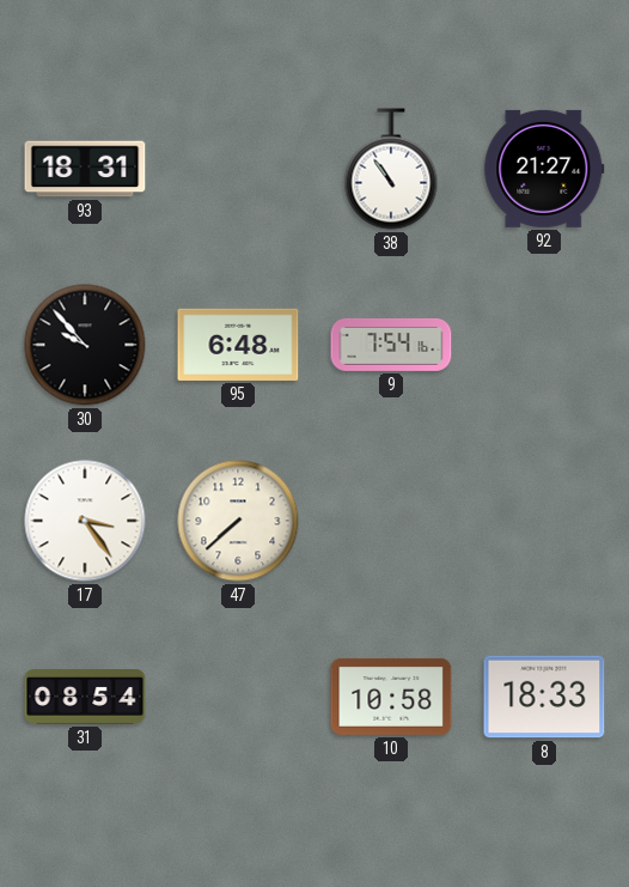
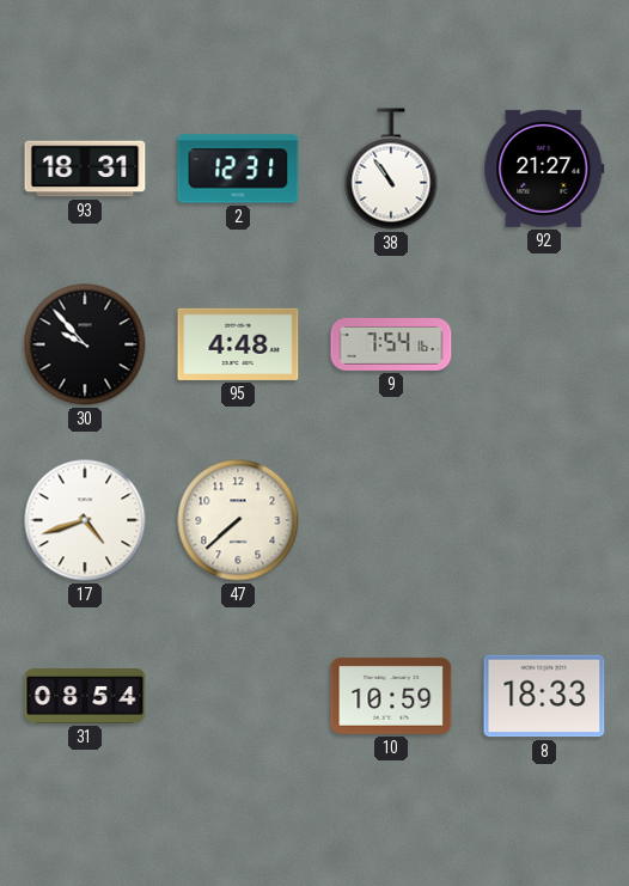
2: none -> 12:31
95: 6:48 -> 4:48
17: 3:24 -> 4:42
10: 10:58 -> 10:59
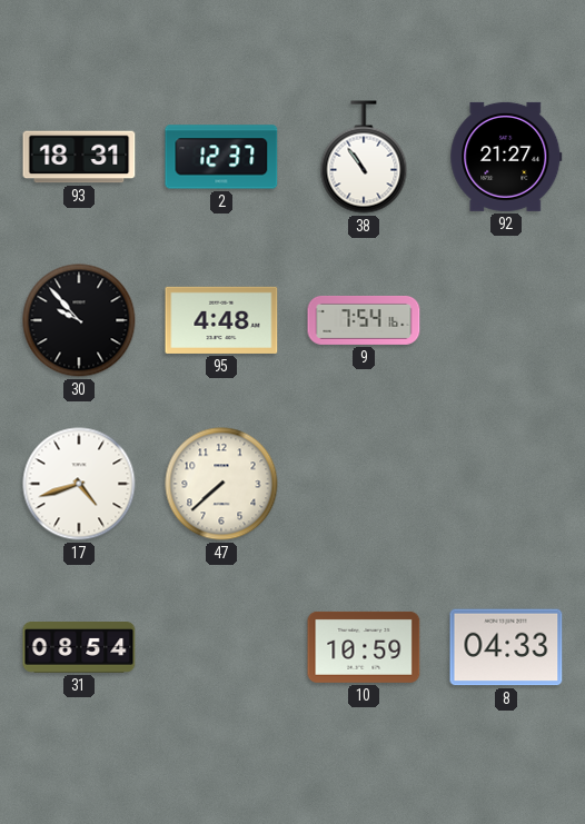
2: 12:31 -> 12:37
8: 18:33 -> 04:33
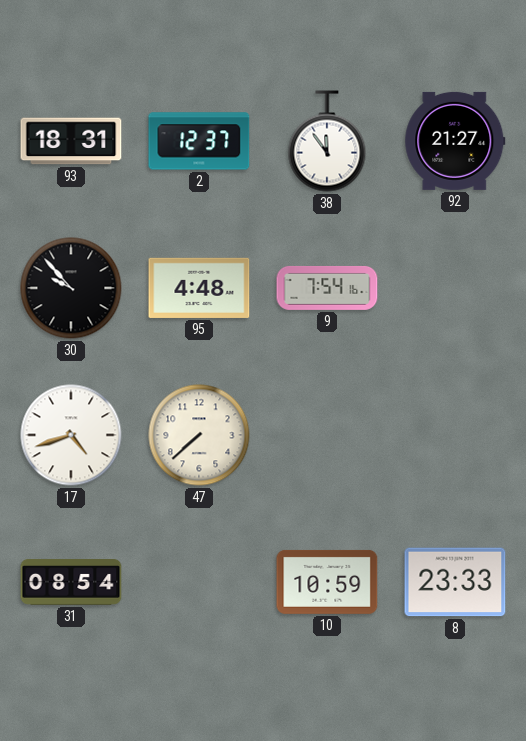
38: 10:54 -> 11:54
8: 04:33 -> 23:33
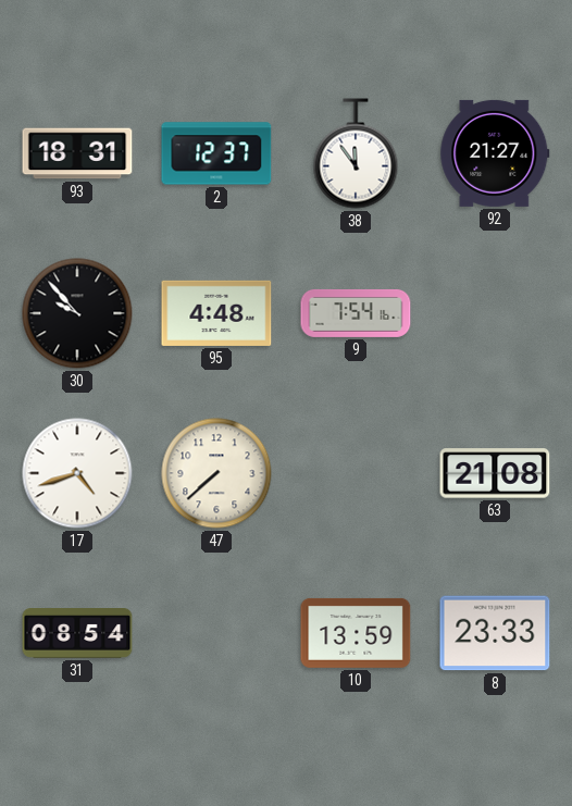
63: none -> 21:08
10: 10:59 -> 13:59
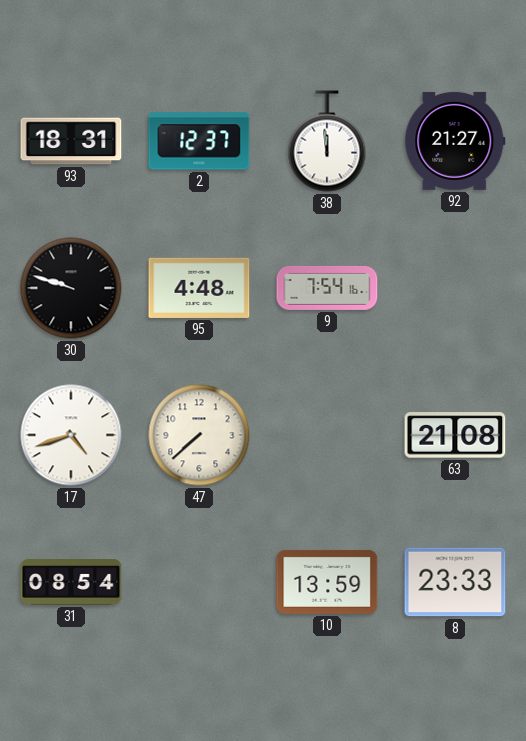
38: 11:54 -> 11:59
30: 9:53 -> 9:48
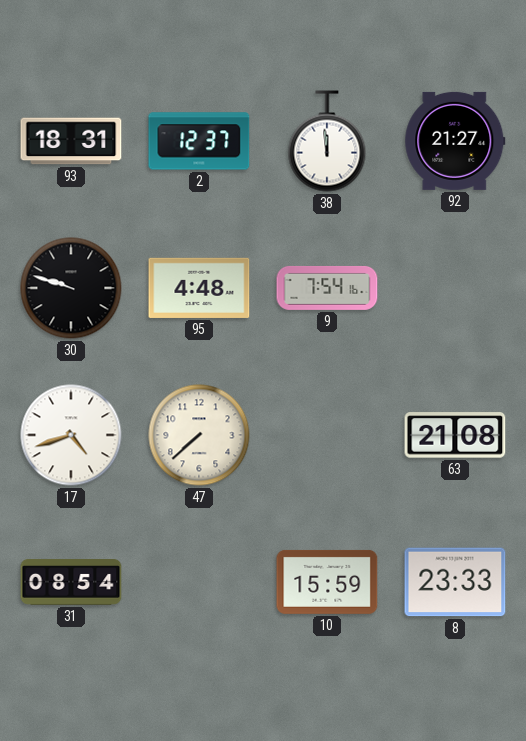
10: 13:59 -> 15:59
